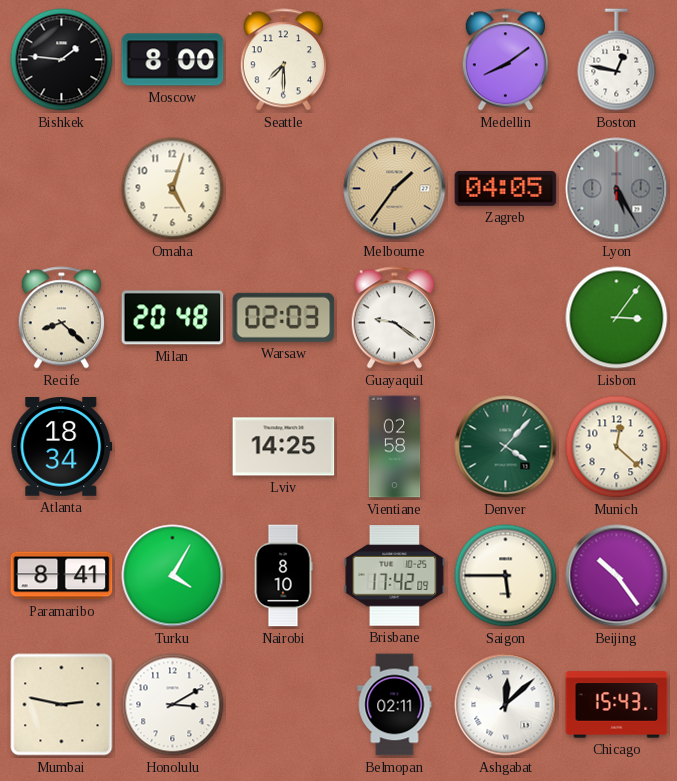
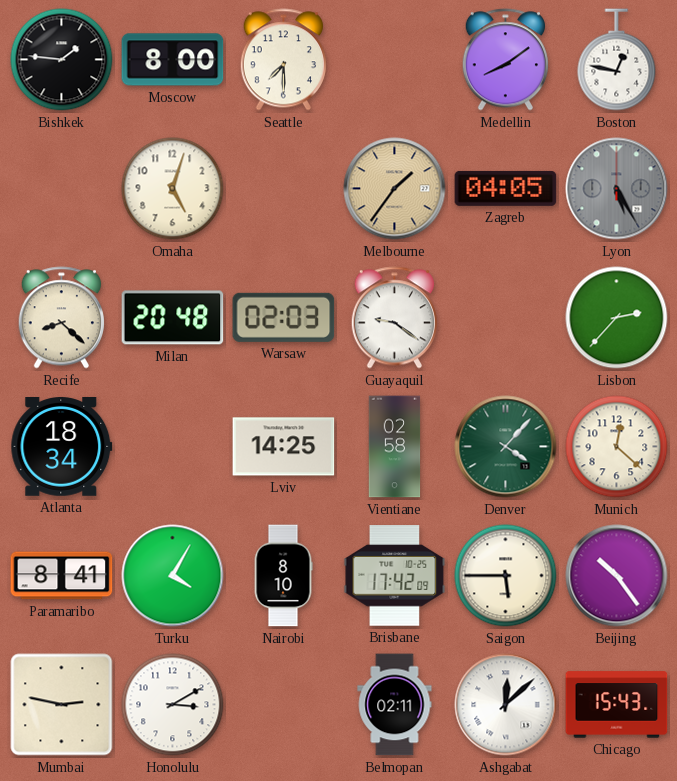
Lisbon: 3:06 -> 2:37
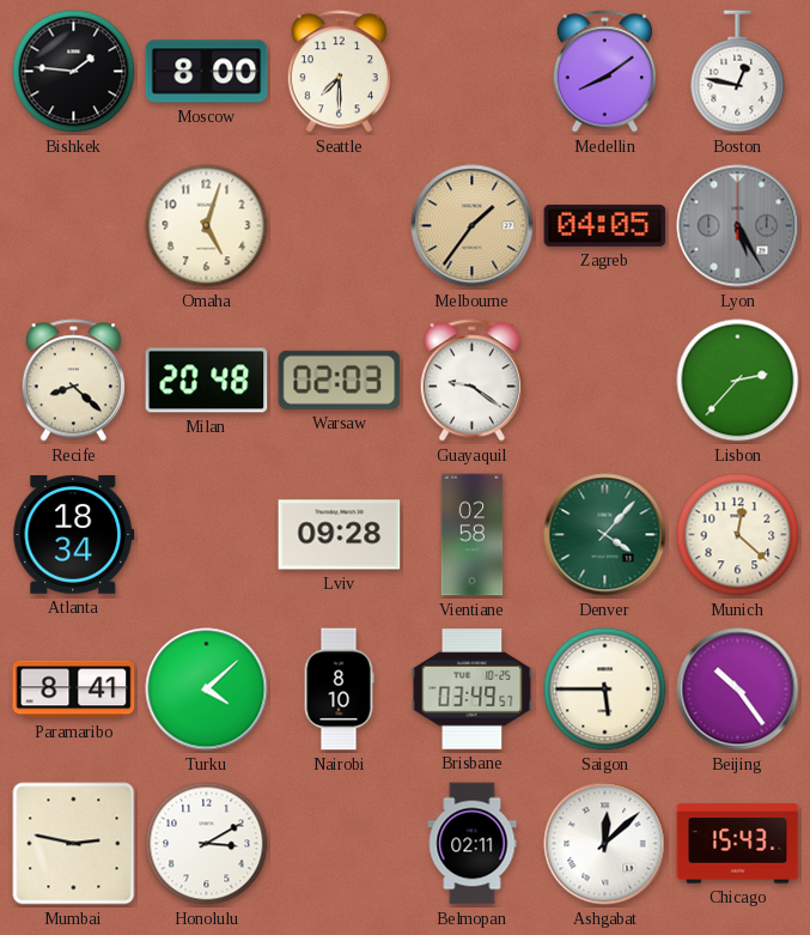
Lviv: 14:25 -> 09:28
Turku: 4:05 -> 4:08
Brisbane: 17:42 -> 03:49
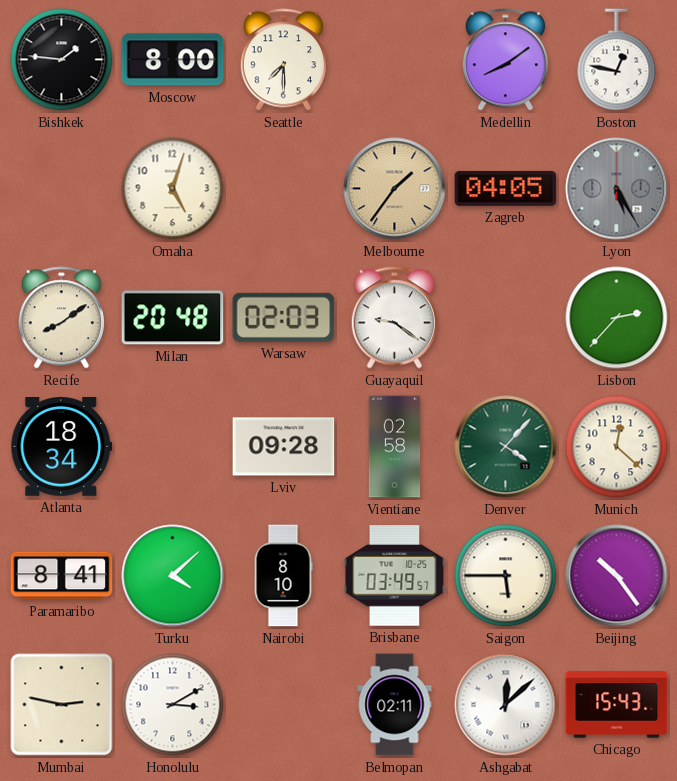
Recife: 8:22 -> 8:09
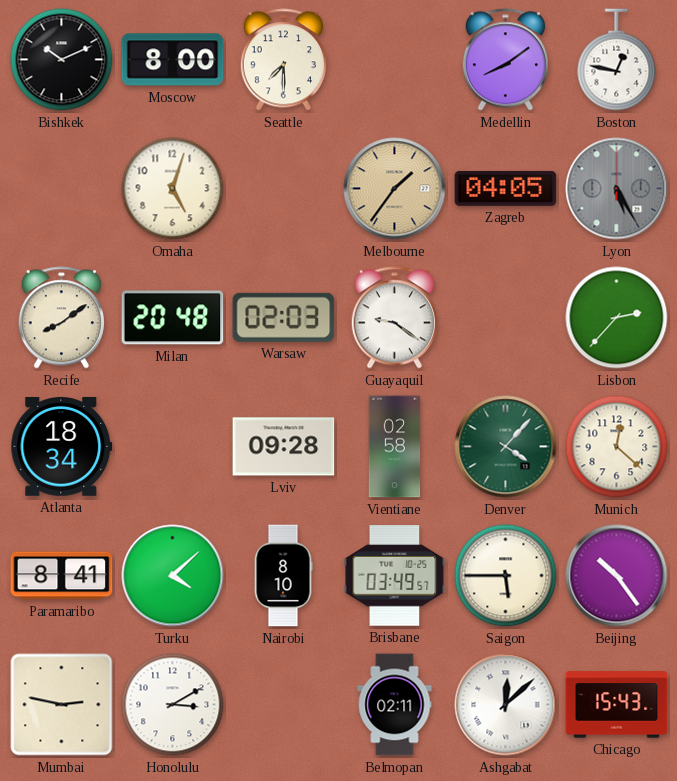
Bishkek: 1:46 -> 10:11
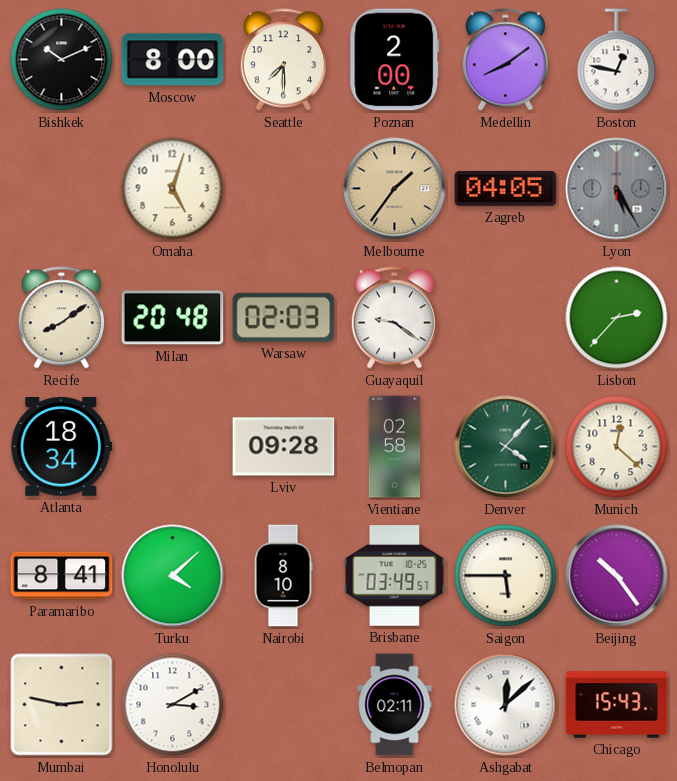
Poznan: none -> 2:00
